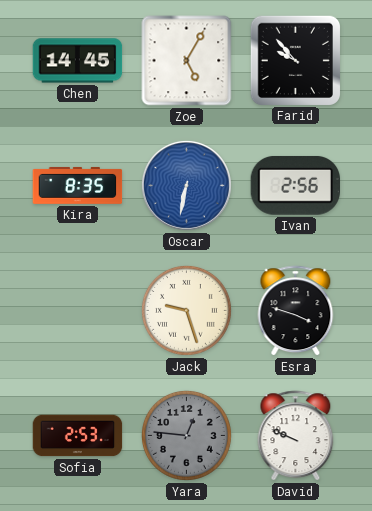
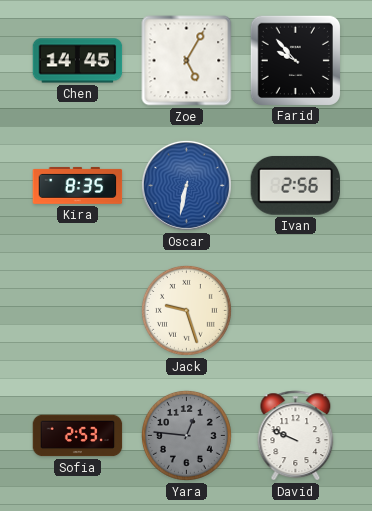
Esra: 3:48 -> none
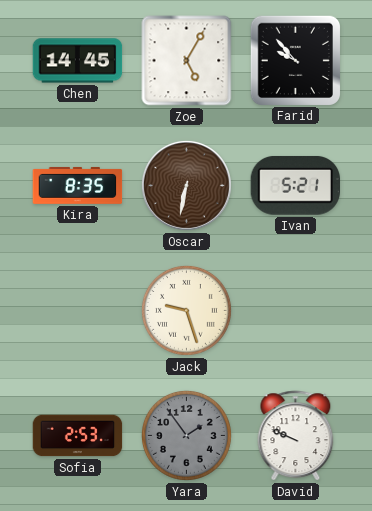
Oscar dial: blue -> brown
Ivan: 2:56 -> 5:21
Yara: 12:46 -> 1:54
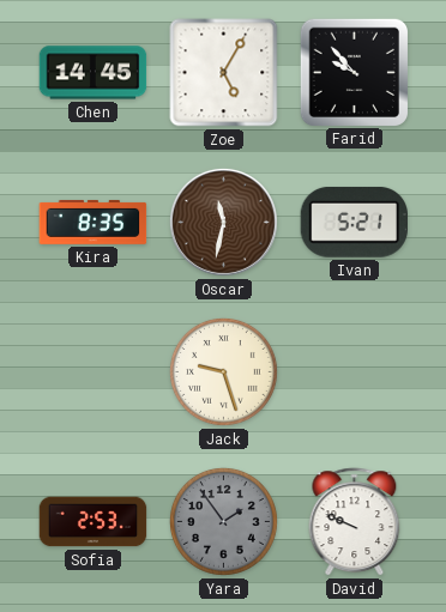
Oscar: 6:32 -> 11:32
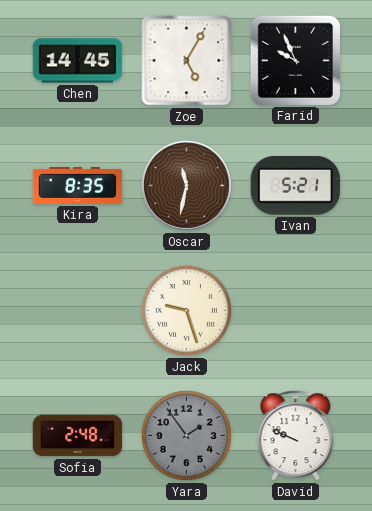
Farid: 9:53 -> 9:56
Sofia: 2:53 -> 2:48
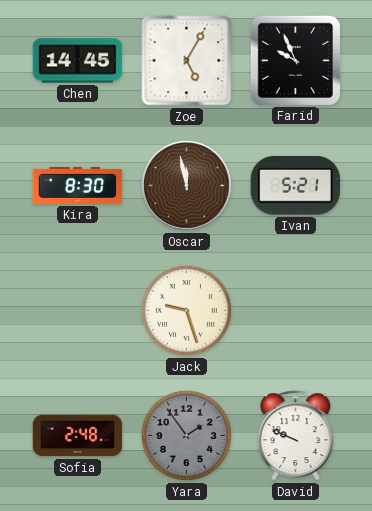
Kira: 8:35 -> 8:30
Oscar: 11:32 -> 11:58
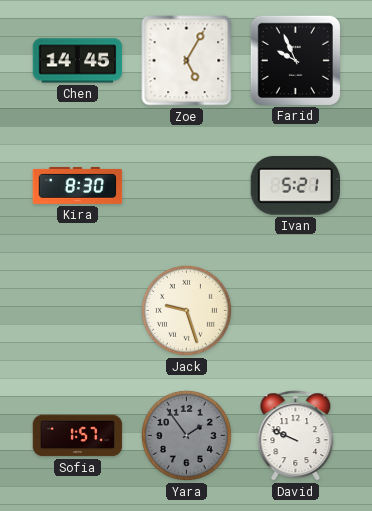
Oscar: 11:58 -> none
Sofia: 2:48 -> 1:57
